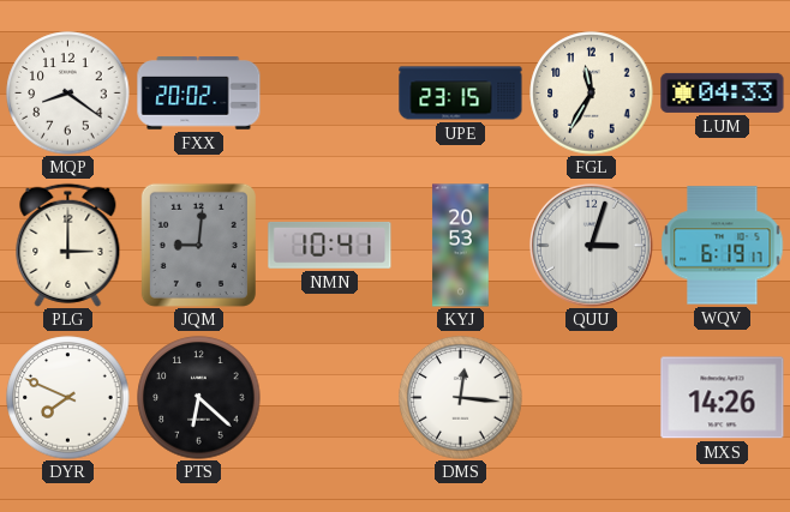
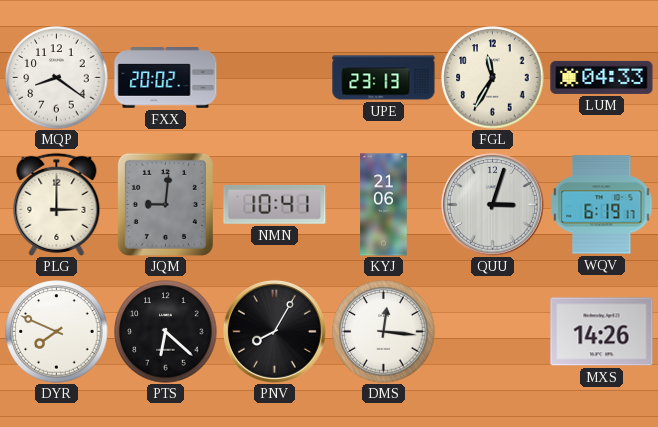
UPE: 23:15 -> 23:13
KYJ: 20:53 -> 21:06
PNV: none -> 8:05
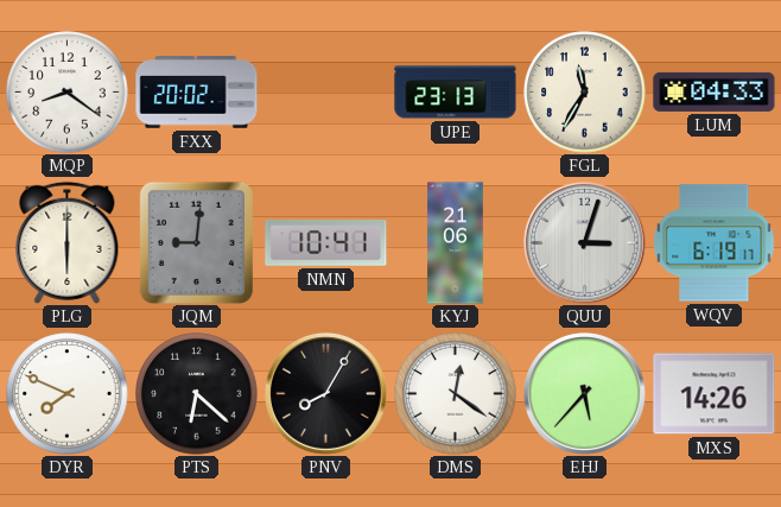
PLG: 3:00 -> 6:00
DMS: 12:16 -> 12:21
EHJ: none -> 5:37
